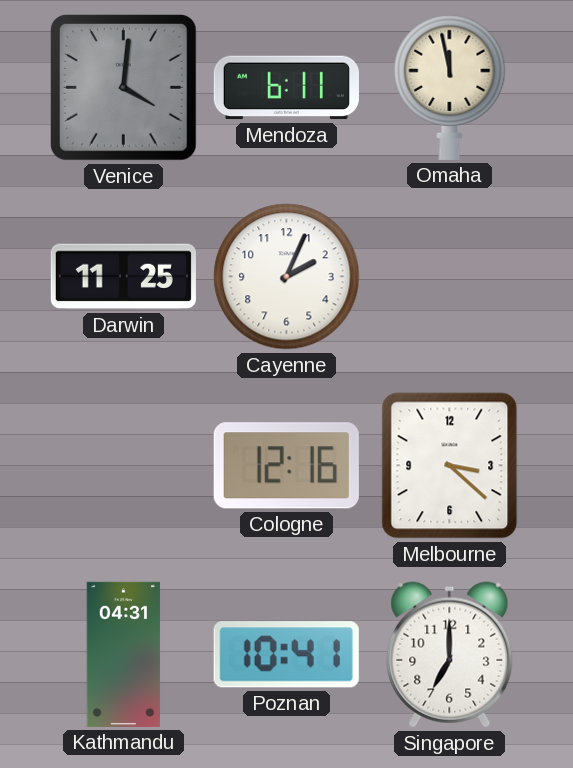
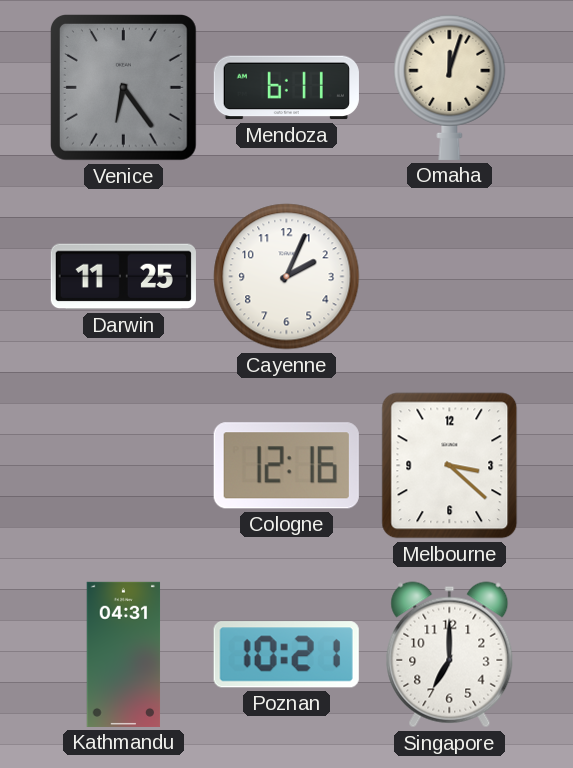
Venice: 4:01 -> 6:24
Omaha: 11:58 -> 12:03
Poznan: 10:41 -> 10:21
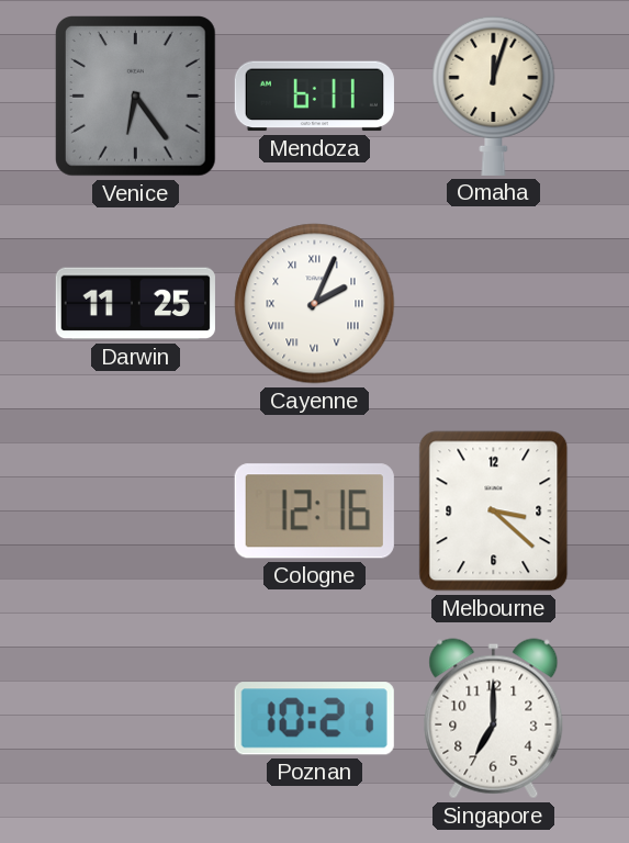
Cayenne numerals: Arabic -> Roman
Kathmandu: 04:31 -> none
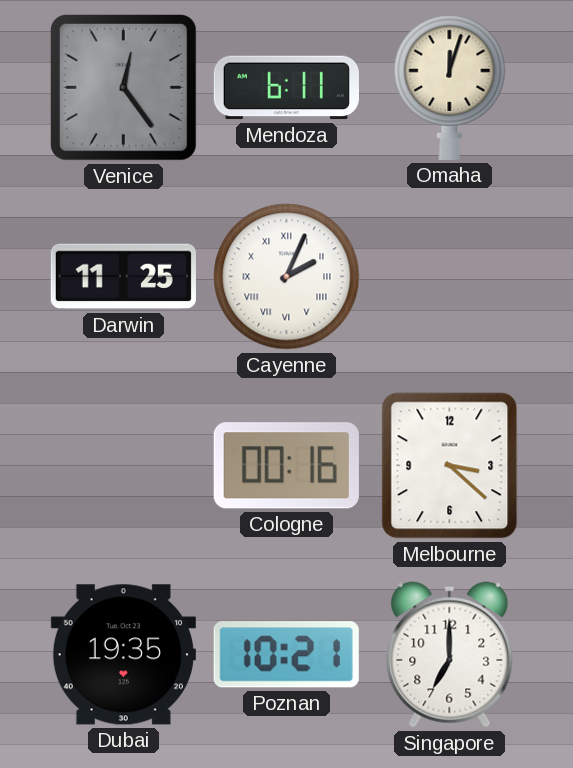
Venice: 6:24 -> 12:24
Cologne: 12:16 -> 00:16
Dubai: none -> 19:35
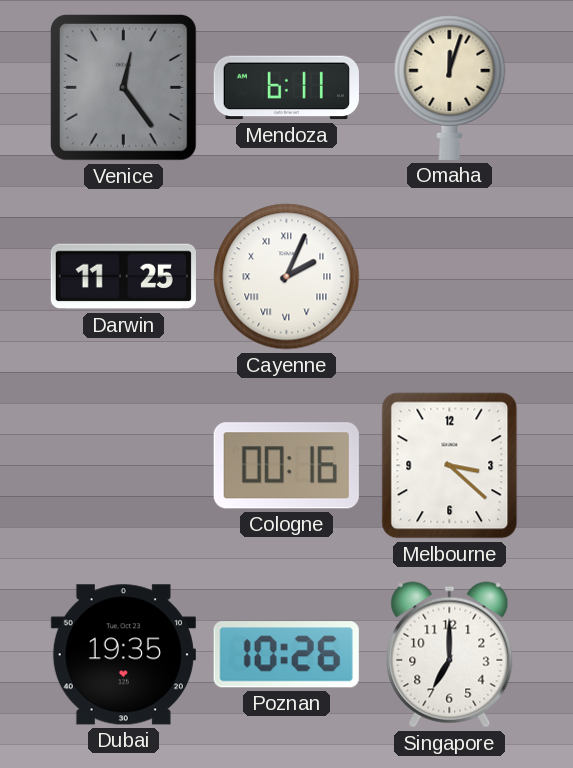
Poznan: 10:21 -> 10:26
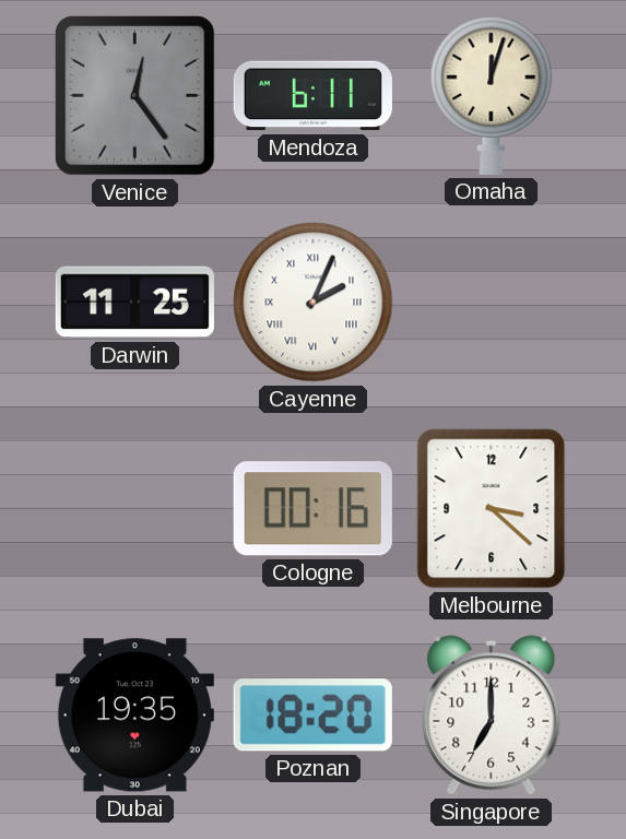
Poznan: 10:26 -> 18:20
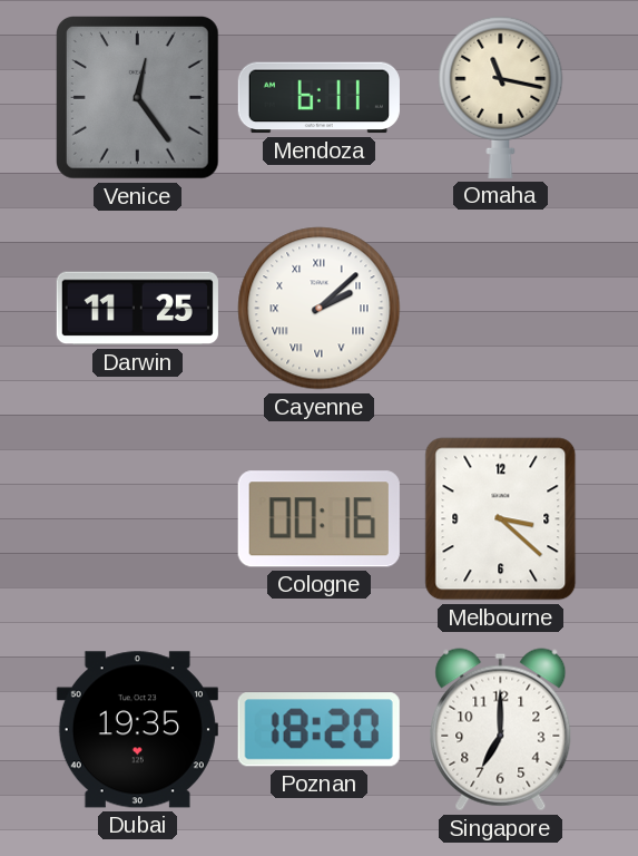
Omaha: 12:03 -> 11:17
Cayenne: 2:04 -> 2:08
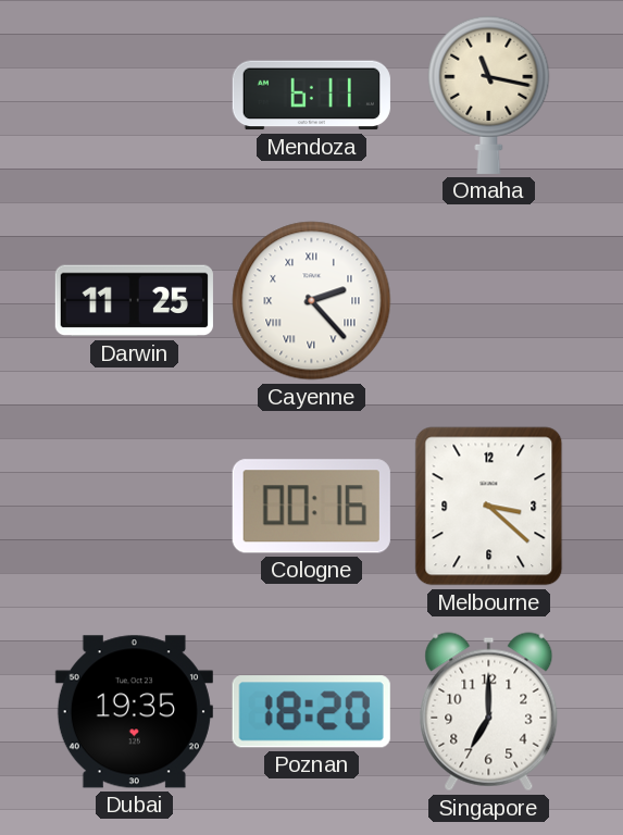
Venice: 12:24 -> none
Cayenne: 2:08 -> 2:23
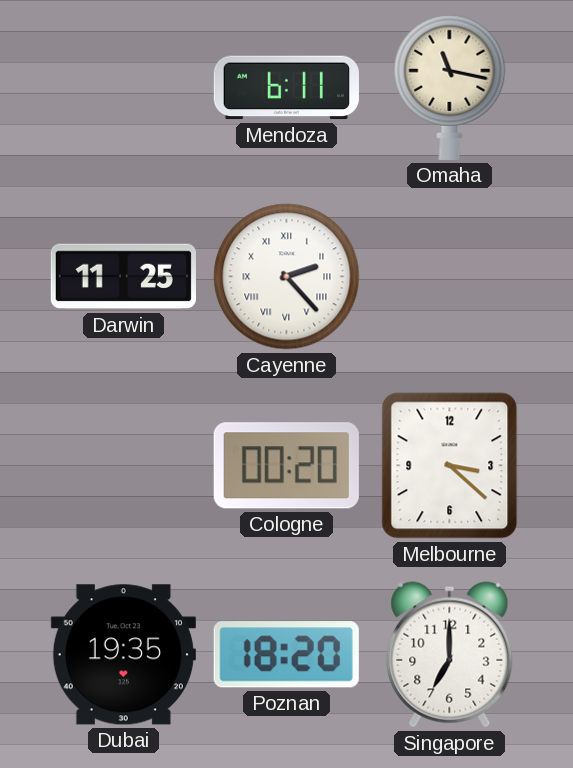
Cologne: 00:16 -> 00:20
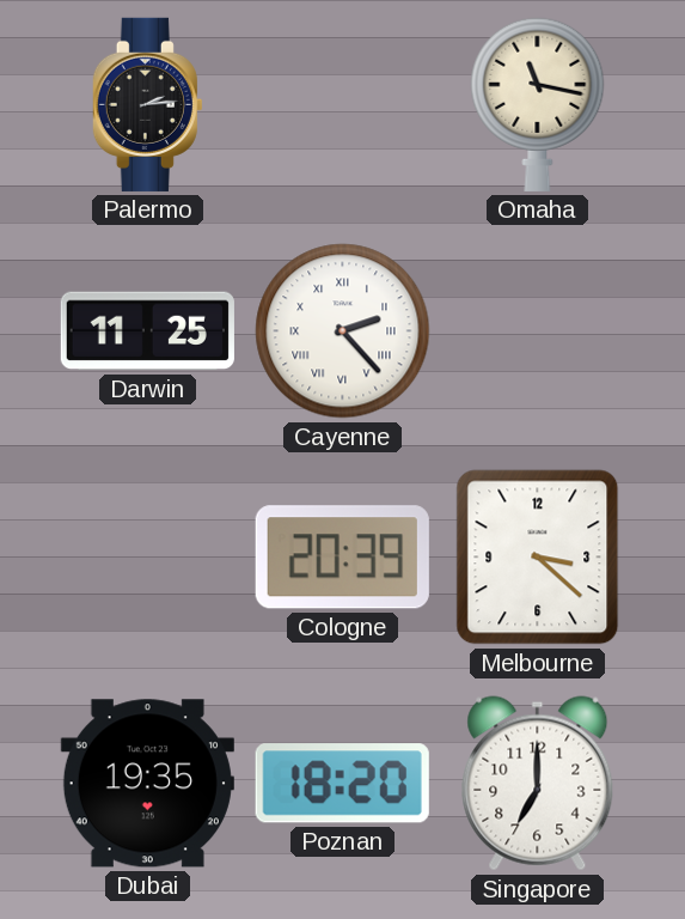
Palermo: none -> 2:14
Mendoza: 6:11 -> none
Cologne: 00:20 -> 20:39
